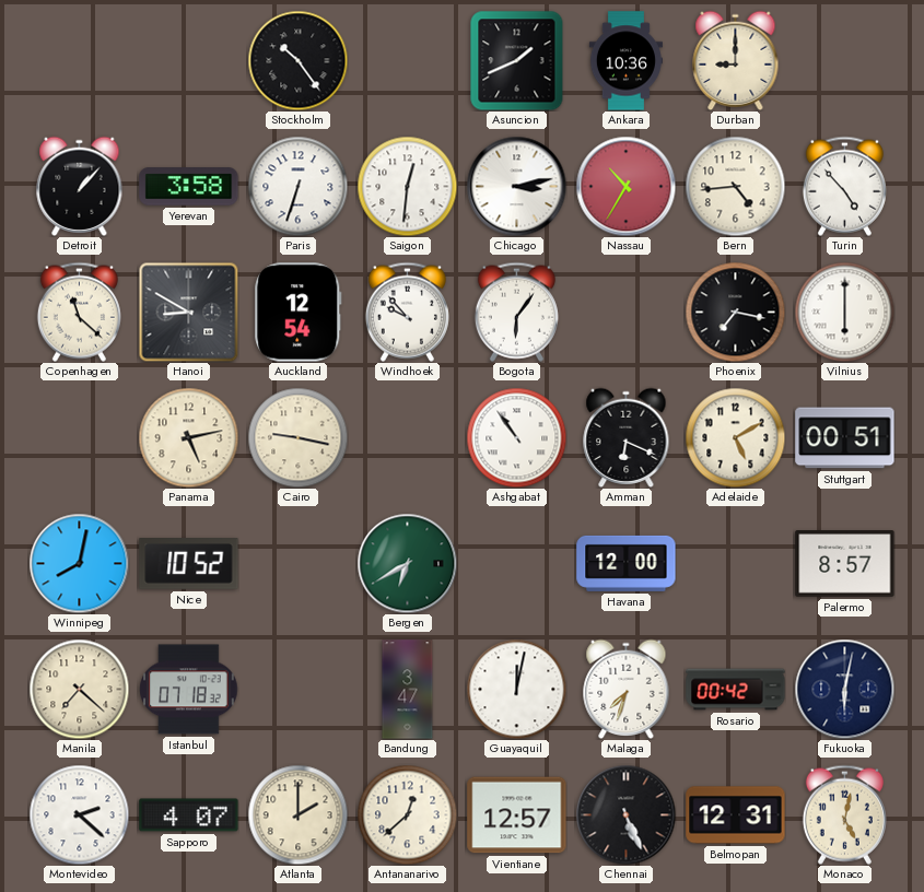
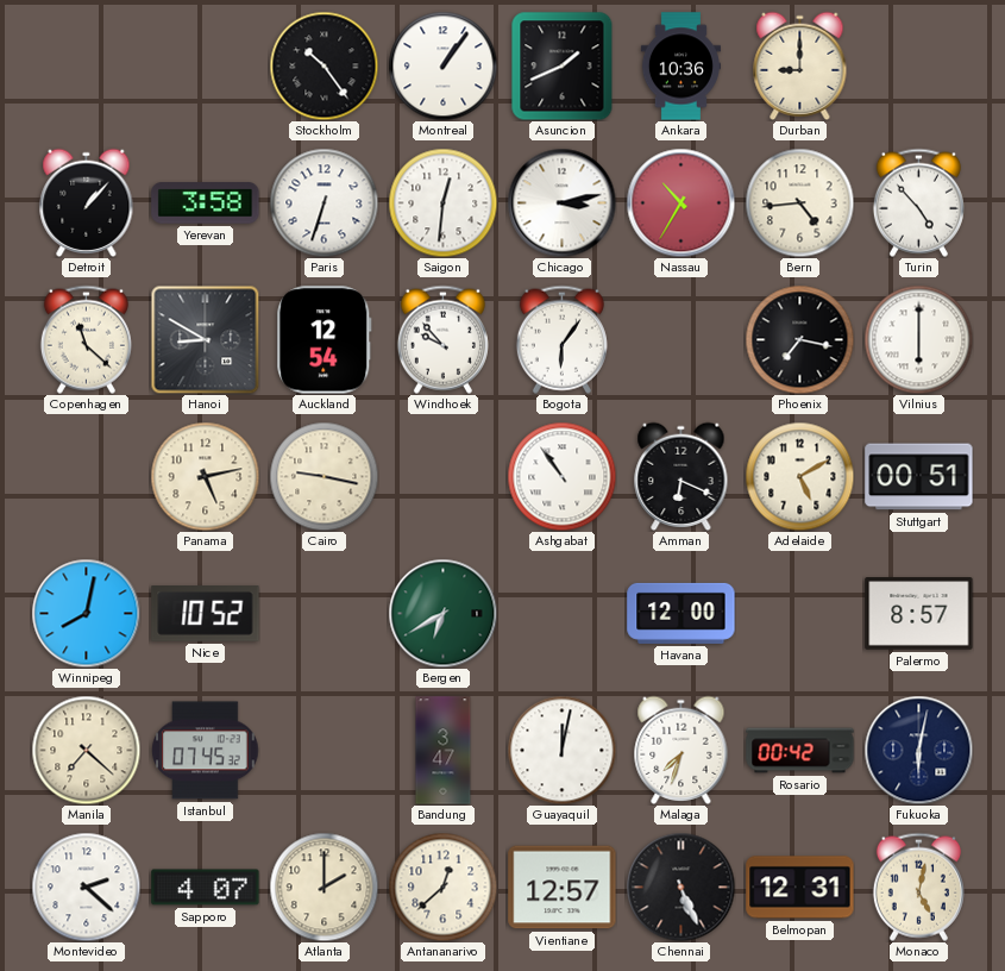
Montreal: none -> 1:06
Istanbul: 07:18 -> 07:45
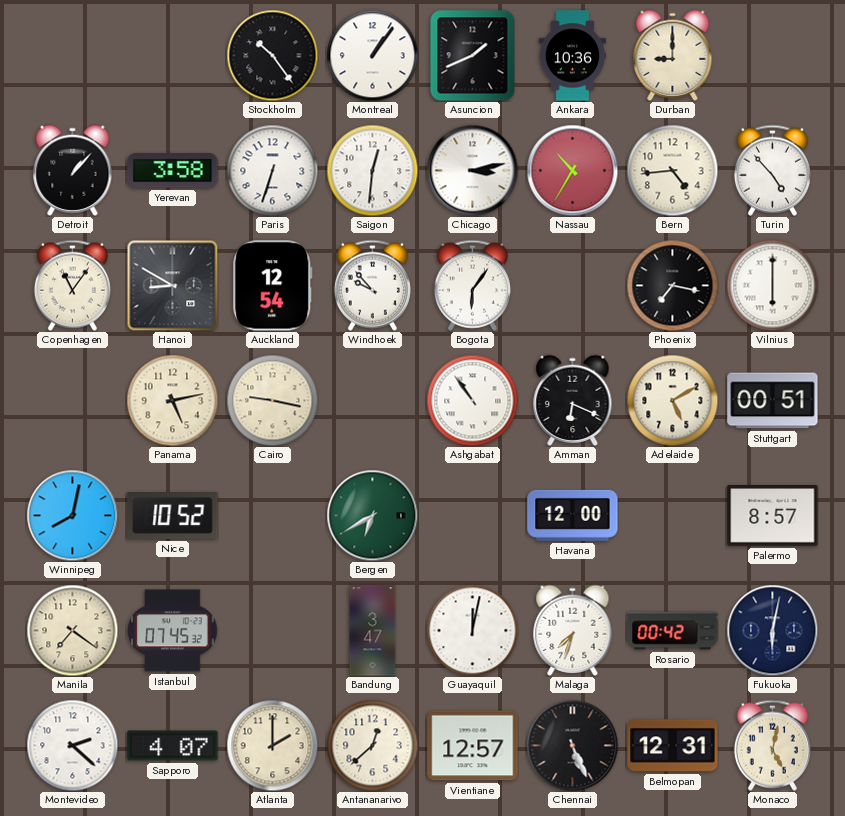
Copenhagen: 11:22 -> 11:06
Manila: 7:22 -> 7:21
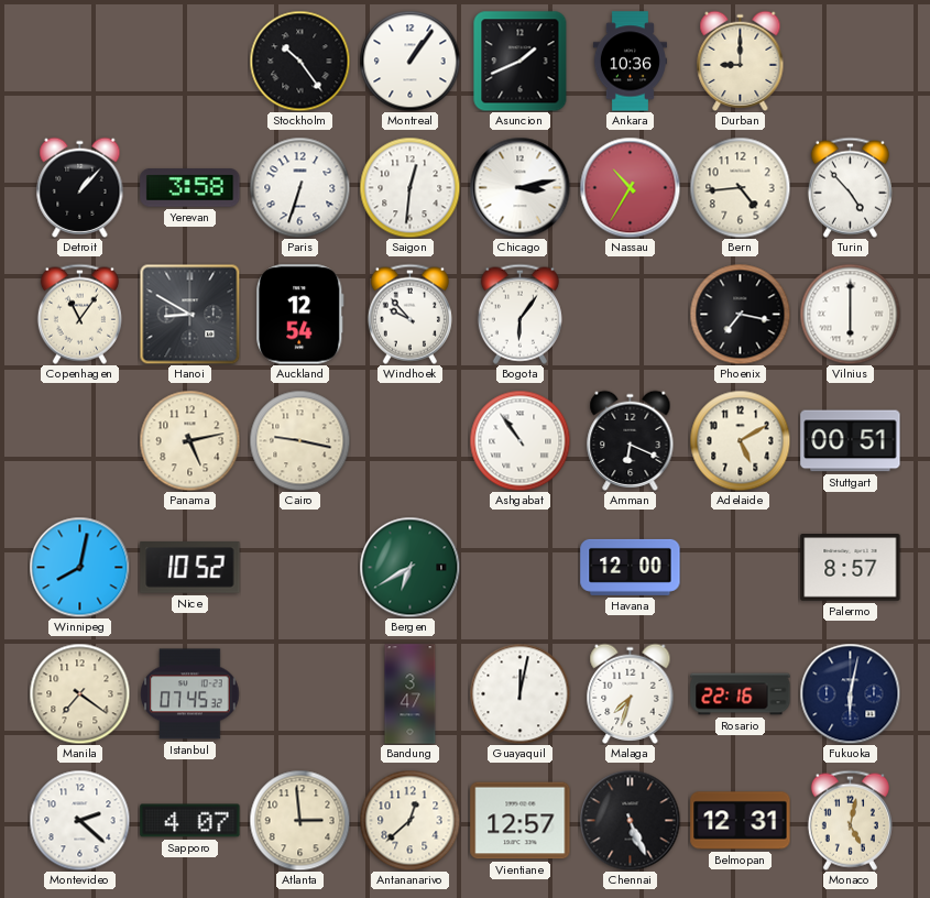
Rosario: 00:42 -> 22:16
Atlanta: 2:00 -> 2:59
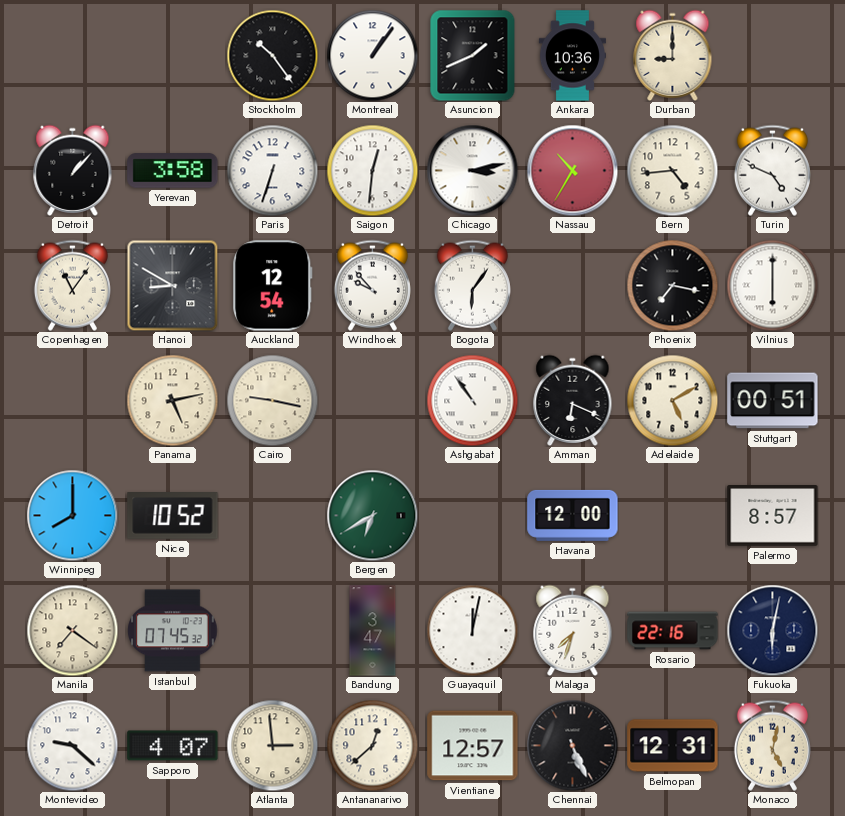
Turin: 4:53 -> 4:49
Winnipeg: 8:02 -> 8:00
Montevideo: 2:22 -> 9:22
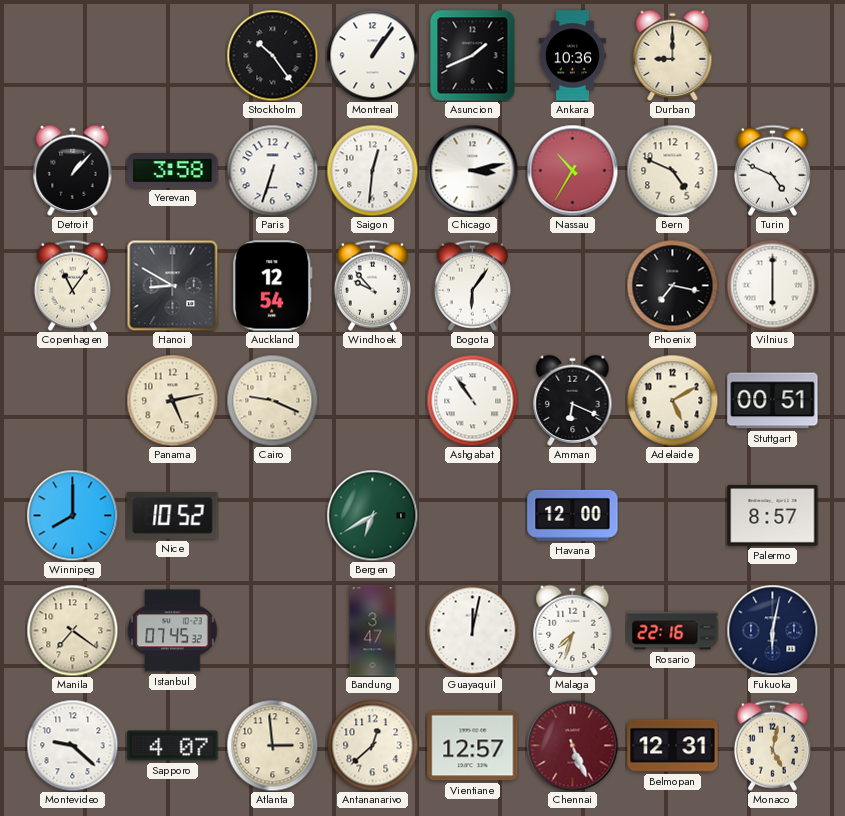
Bern: 4:44 -> 4:49
Cairo: 9:17 -> 9:19
Chennai dial: black -> burgundy
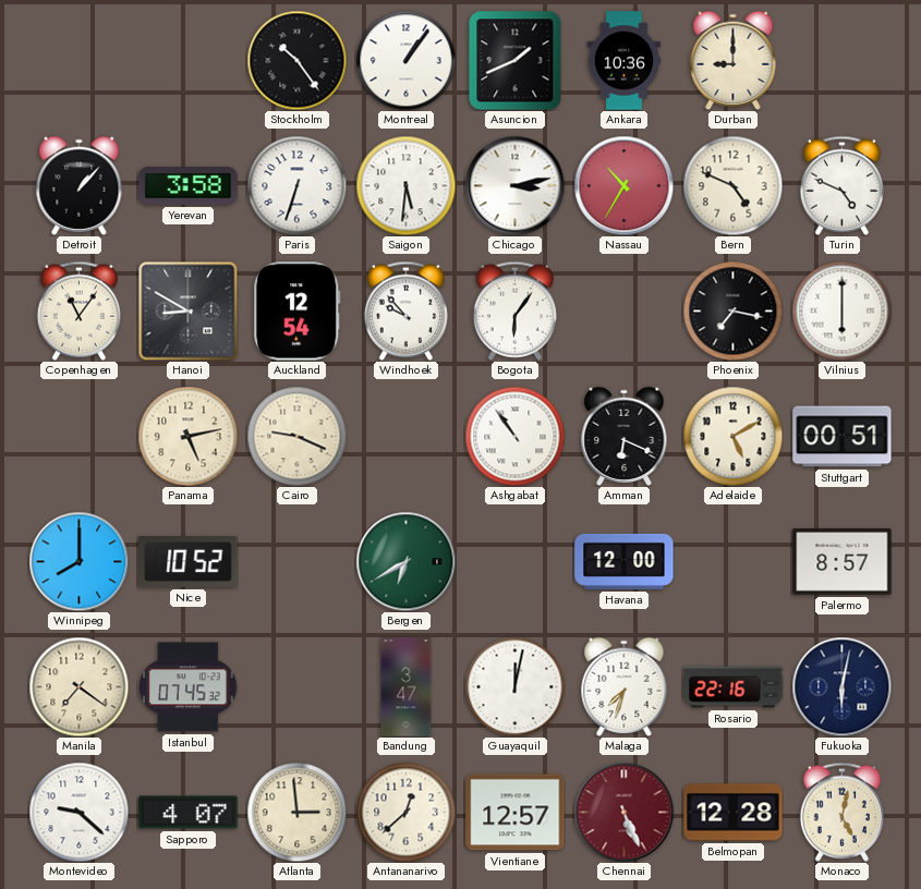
Saigon: 12:31 -> 5:31
Belmopan: 12:31 -> 12:28
